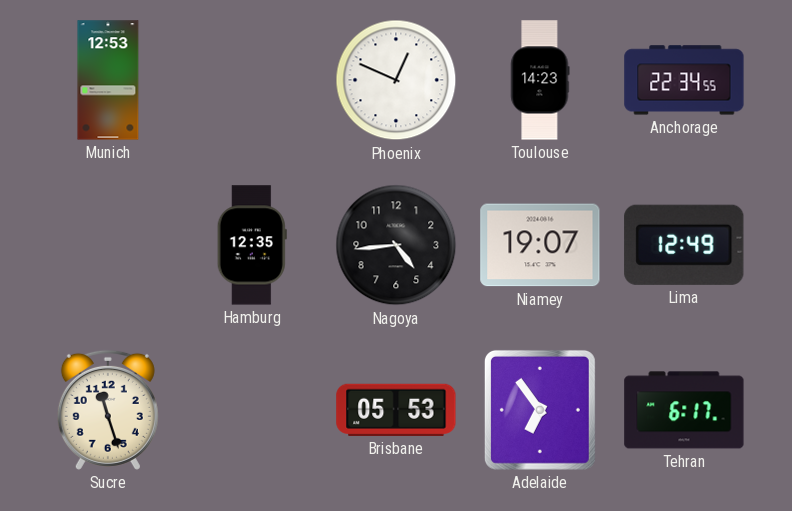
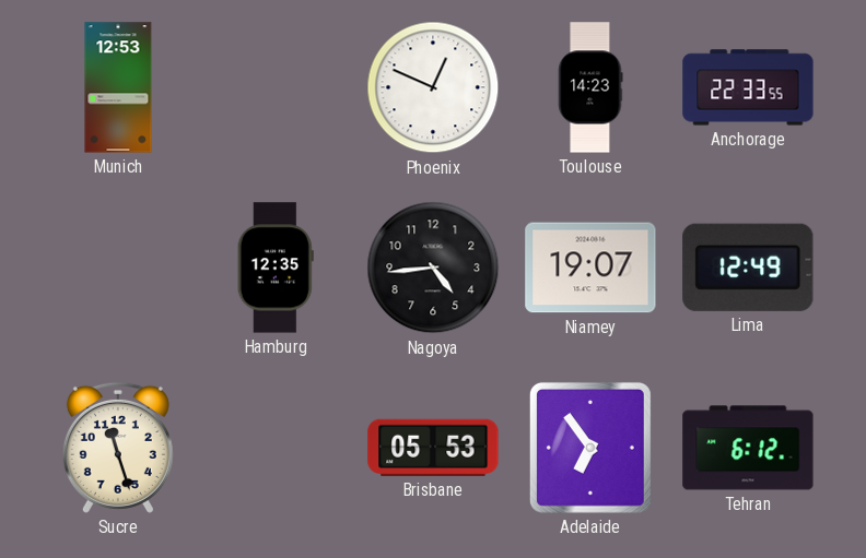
Anchorage: 22:34 -> 22:33
Tehran: 6:17 -> 6:12
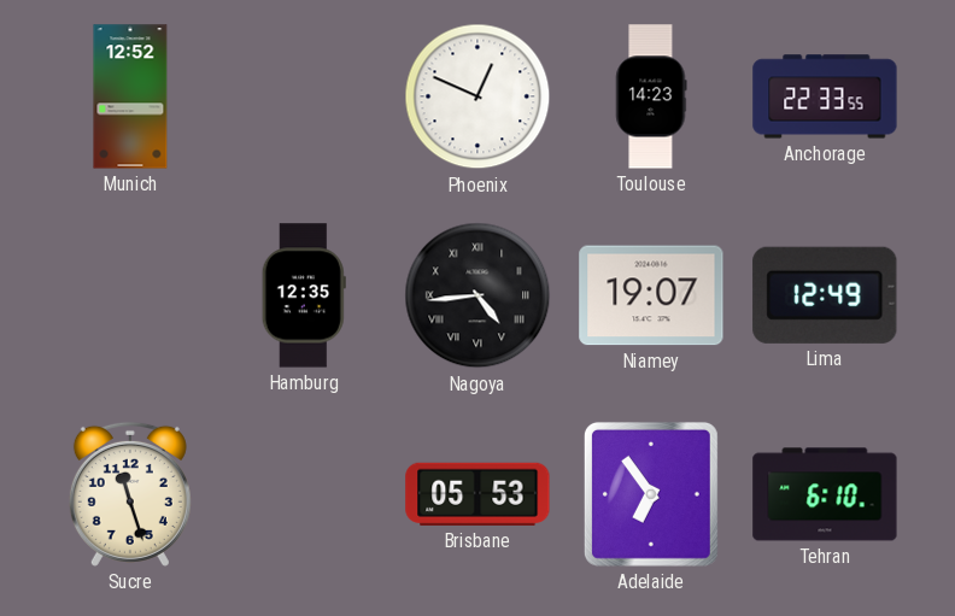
Munich: 12:53 -> 12:52
Nagoya numerals: Arabic -> Roman
Tehran: 6:12 -> 6:10
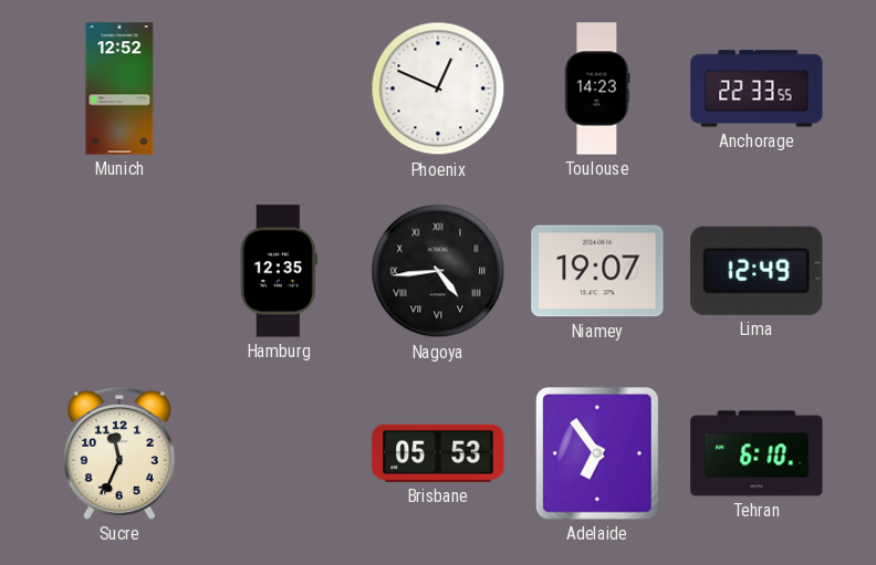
Sucre: 11:27 -> 11:34
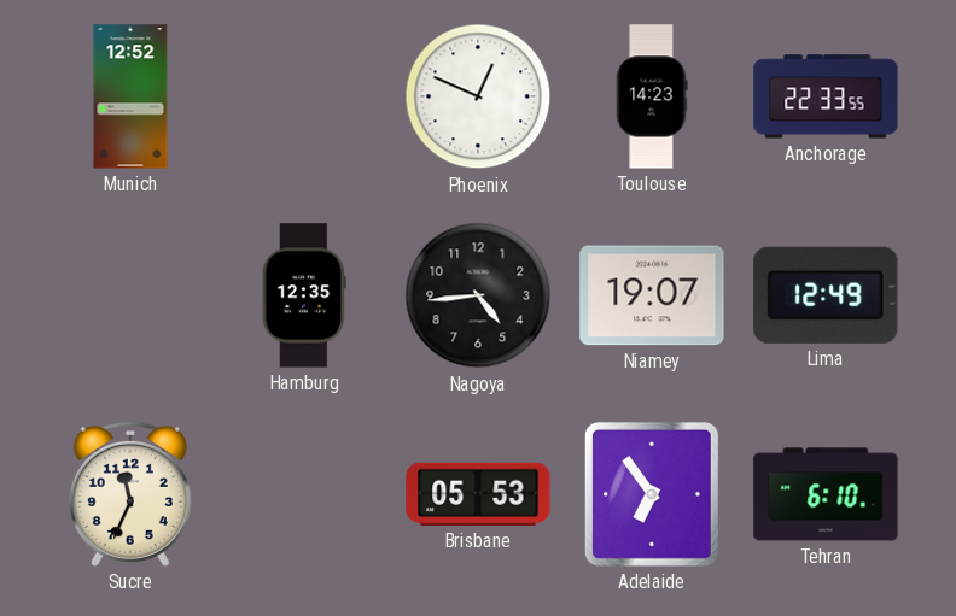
Nagoya numerals: Roman -> Arabic
